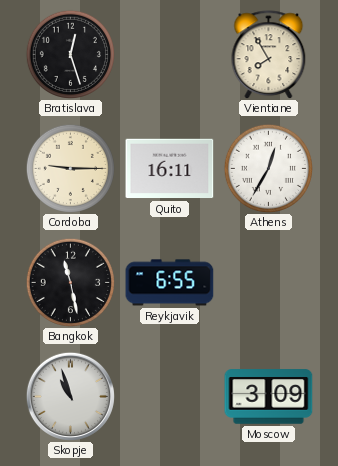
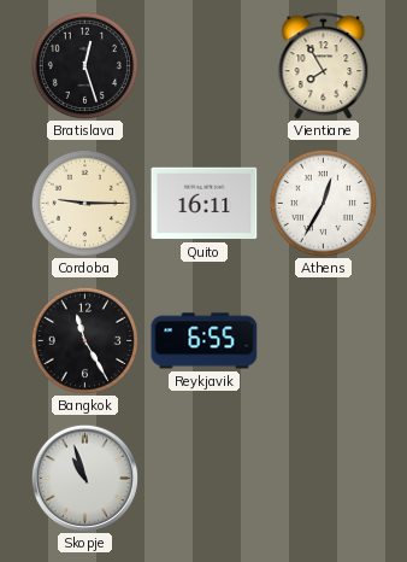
Bangkok: 11:28 -> 11:25
Moscow: 3:09 -> none
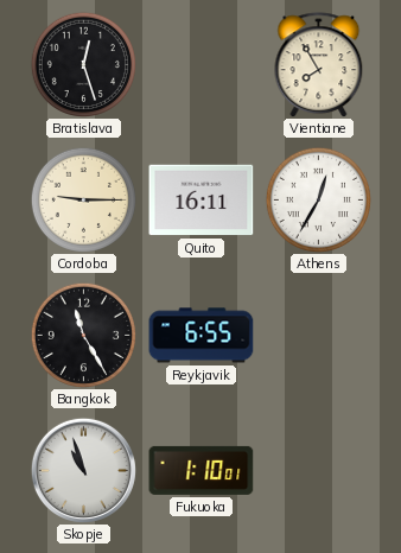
Fukuoka: none -> 1:10
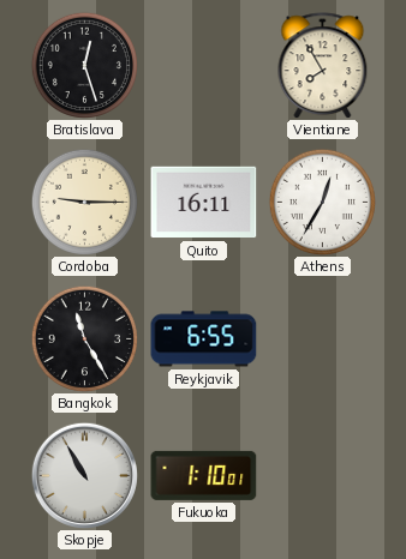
Skopje: 10:57 -> 10:55
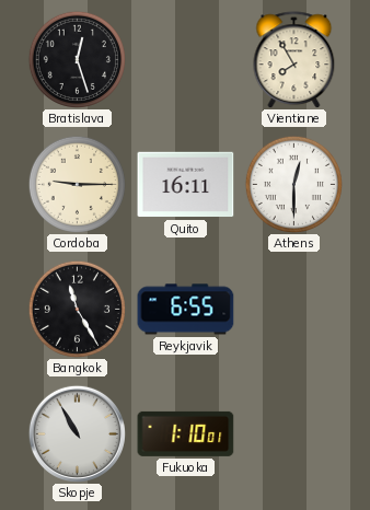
Athens: 12:35 -> 12:30
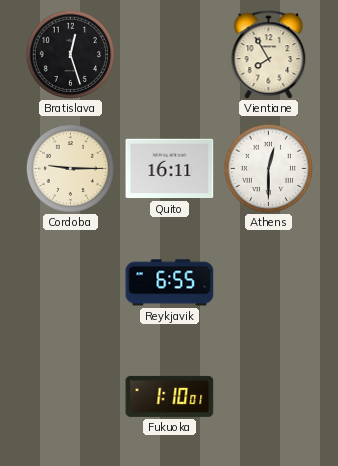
Bangkok: 11:25 -> none
Skopje: 10:55 -> none
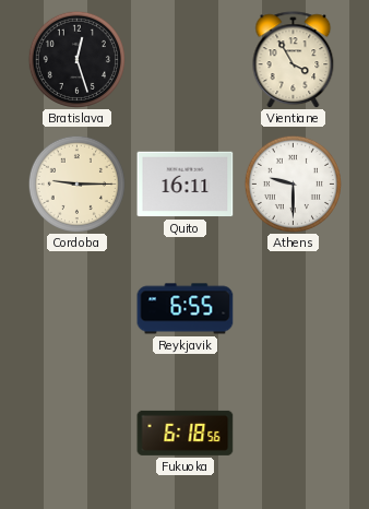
Vientiane: 7:55 -> 3:55
Athens: 12:30 -> 9:30
Fukuoka: 1:10 -> 6:18
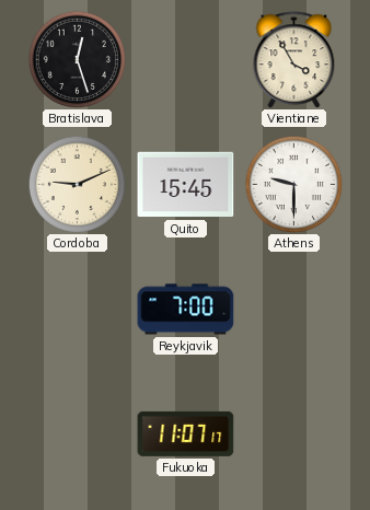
Cordoba: 9:15 -> 9:11
Quito: 16:11 -> 15:45
Reykjavik: 6:55 -> 7:00
Fukuoka: 6:18 -> 11:07
